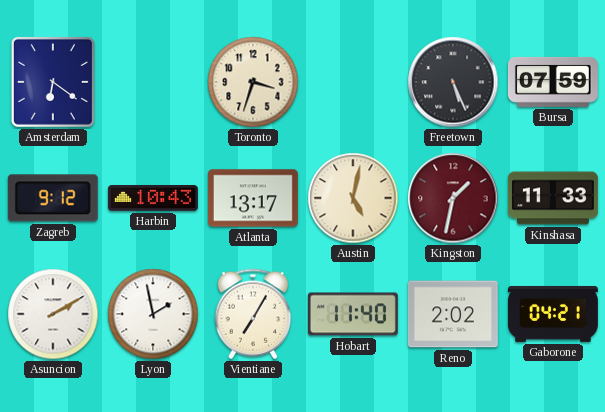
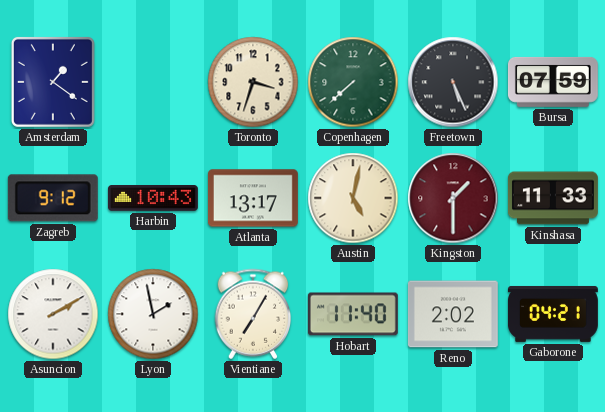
Amsterdam: 6:21 -> 1:21
Copenhagen: none -> 7:38
Kingston: 1:32 -> 1:30
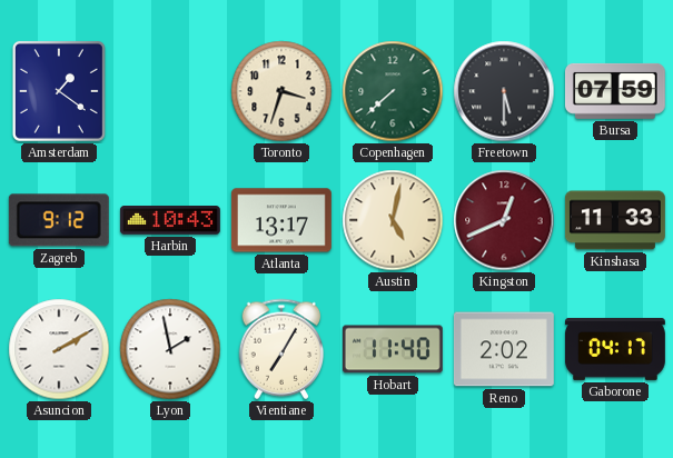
Freetown: 5:26 -> 5:30
Kingston: 1:30 -> 12:41
Gaborone: 04:21 -> 04:17
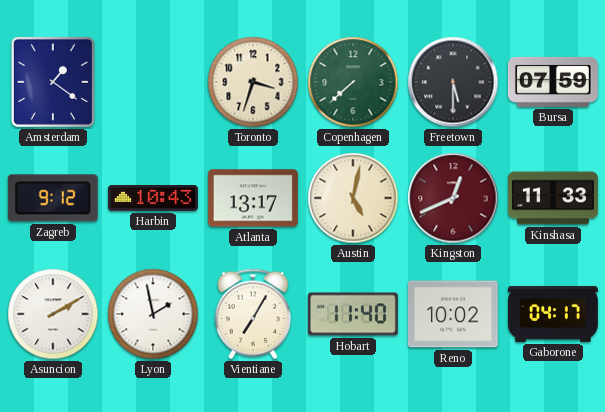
Reno: 2:02 -> 10:02
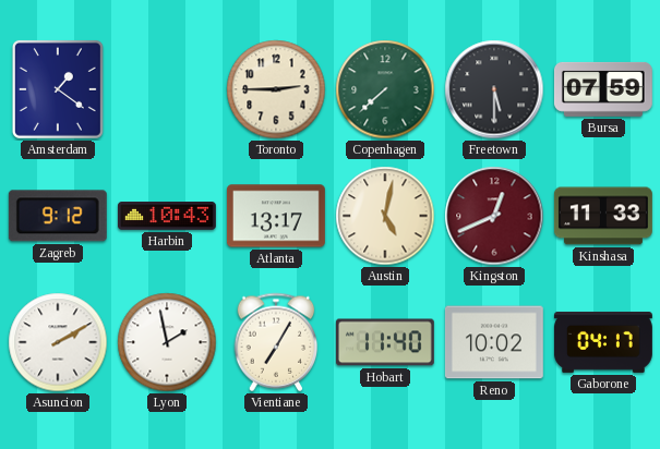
Toronto: 3:33 -> 2:45
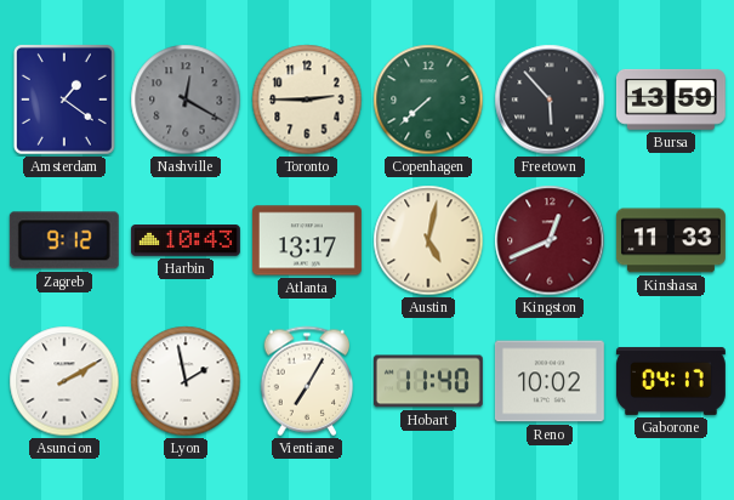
Nashville: none -> 12:20
Freetown: 5:30 -> 5:53
Bursa: 07:59 -> 13:59
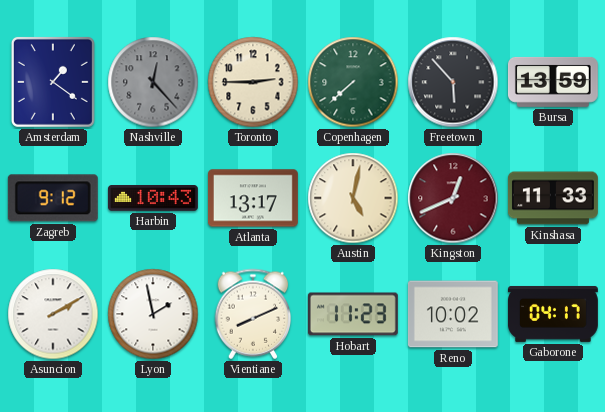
Nashville: 12:20 -> 12:23
Vientiane: 7:05 -> 8:11
Hobart: 11:40 -> 11:23
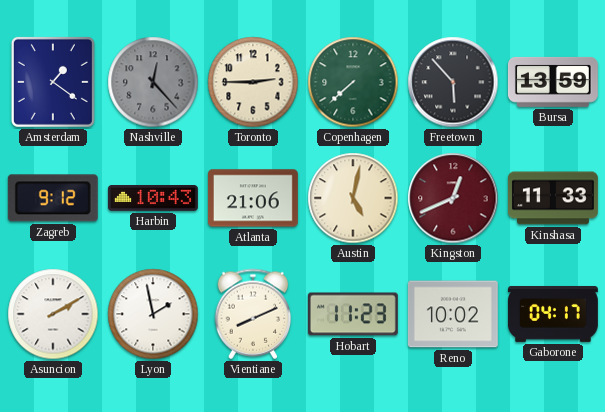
Atlanta: 13:17 -> 21:06
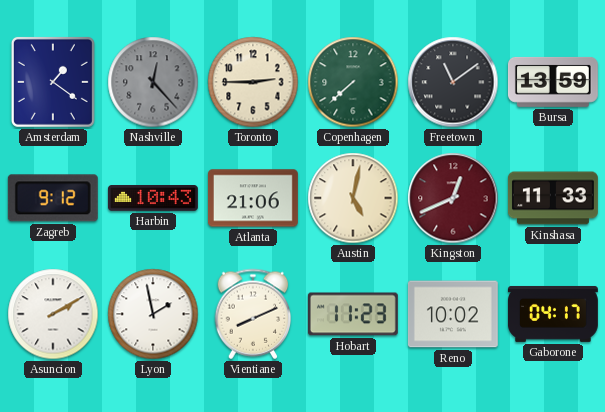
Freetown: 5:53 -> 11:09
